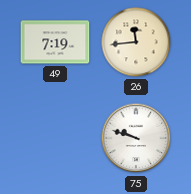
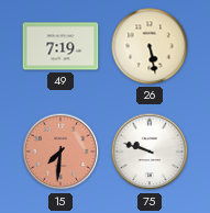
26: 11:44 -> 5:28
15: none -> 7:31
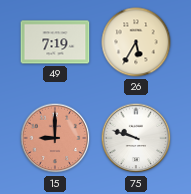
26: 5:28 -> 5:35
15: 7:31 -> 9:00
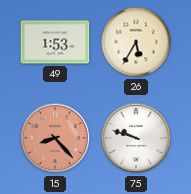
49: 7:19 -> 1:53
15: 9:00 -> 8:23
